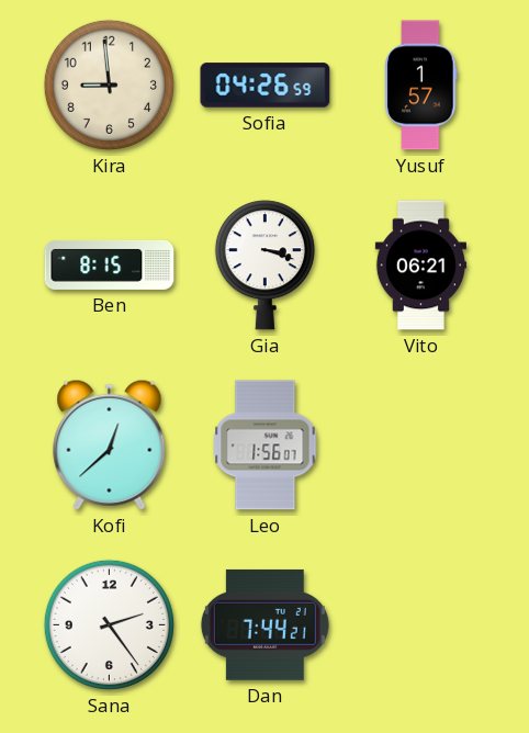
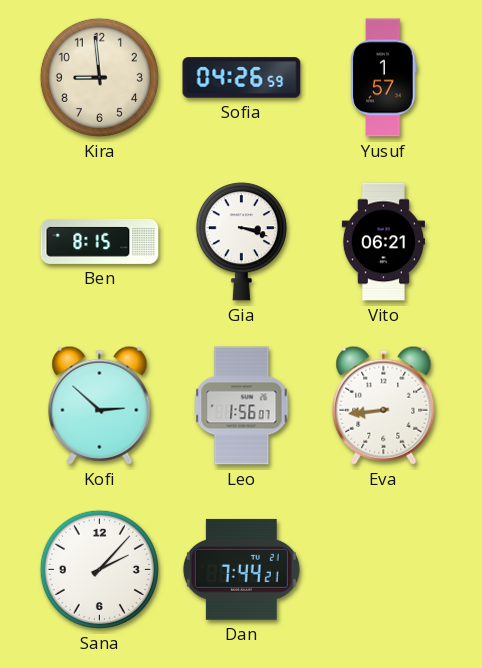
Kofi: 12:38 -> 2:52
Eva: none -> 8:44
Sana: 2:24 -> 2:07
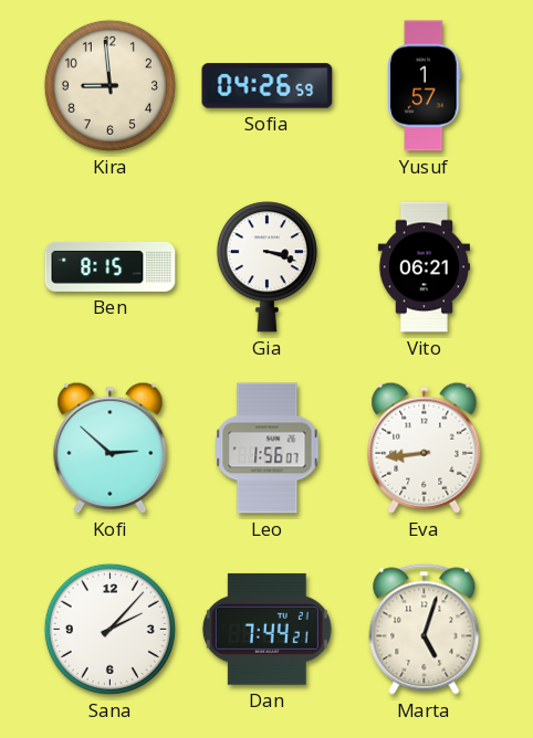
Marta: none -> 5:03
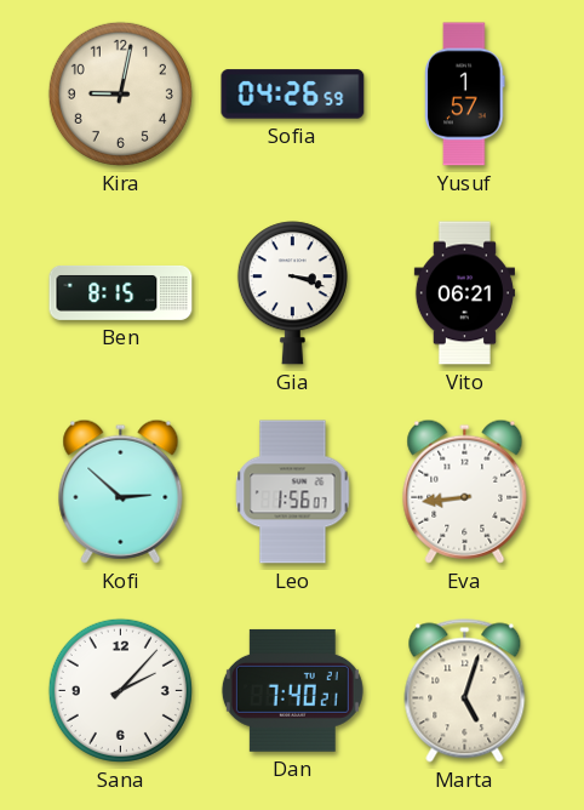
Kira: 8:59 -> 9:02
Dan: 7:44 -> 7:40
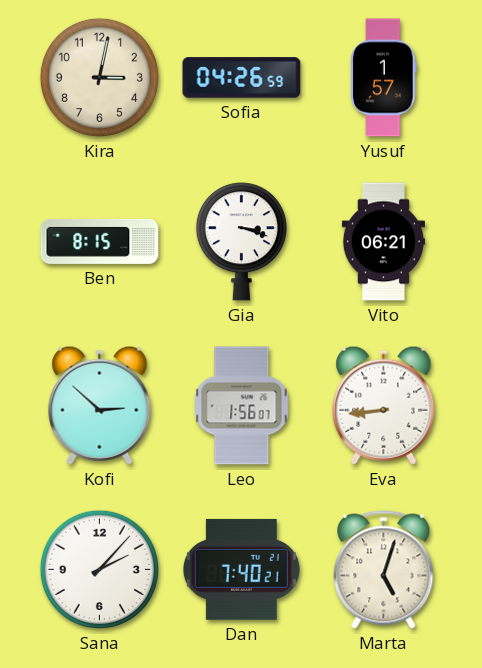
Kira: 9:02 -> 3:02
